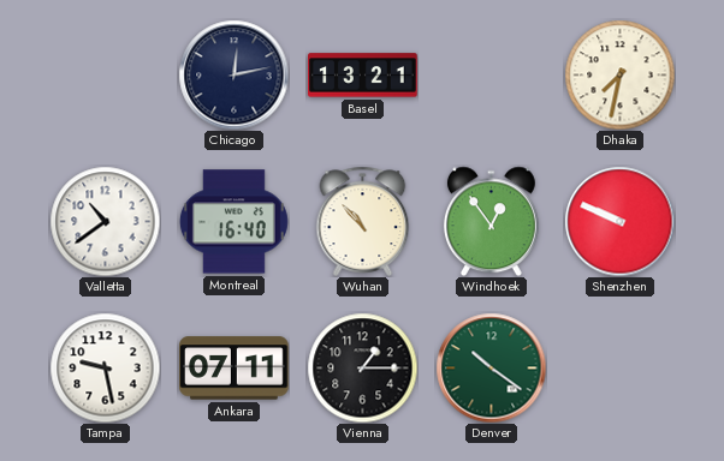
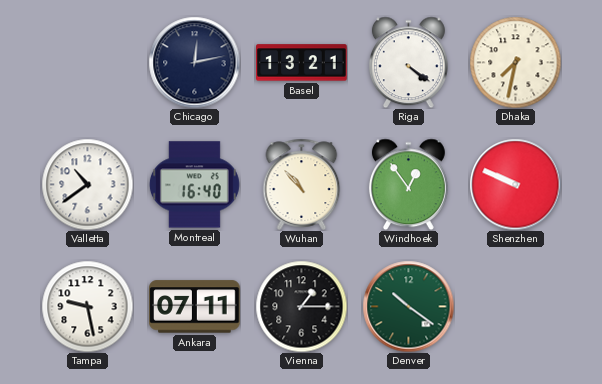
Riga: none -> 4:21
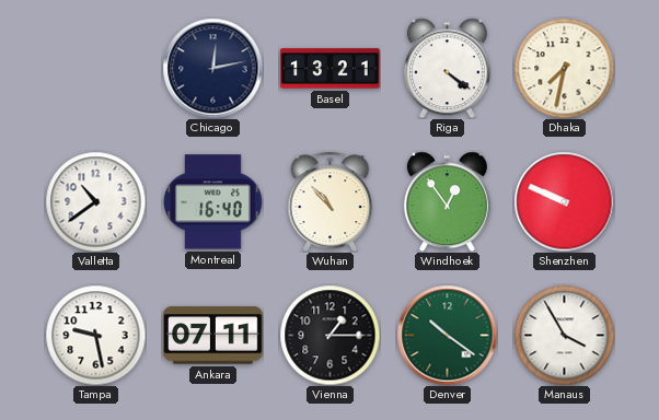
Manaus: none -> 3:55
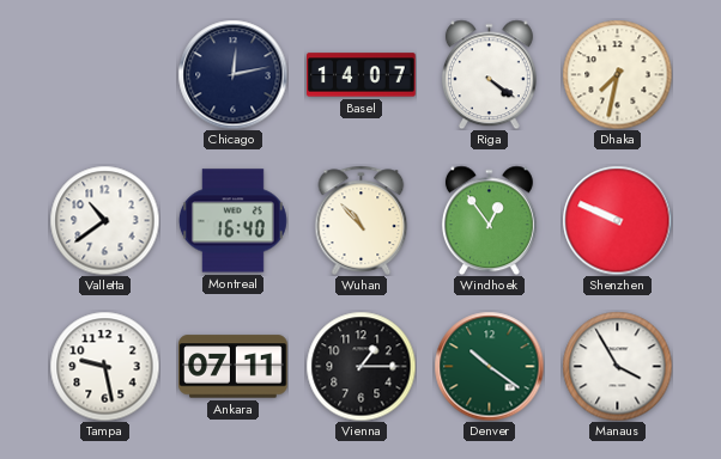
Basel: 13:21 -> 14:07
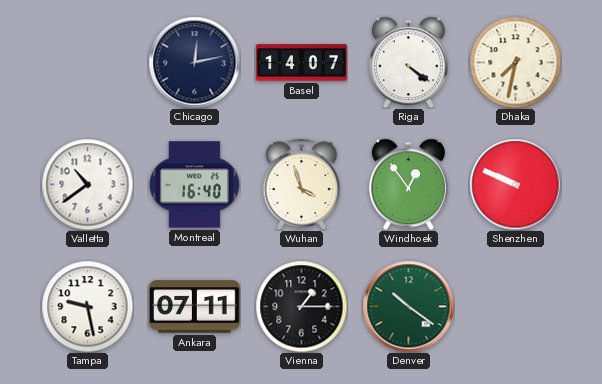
Wuhan: 10:53 -> 3:57
Manaus: 3:55 -> none
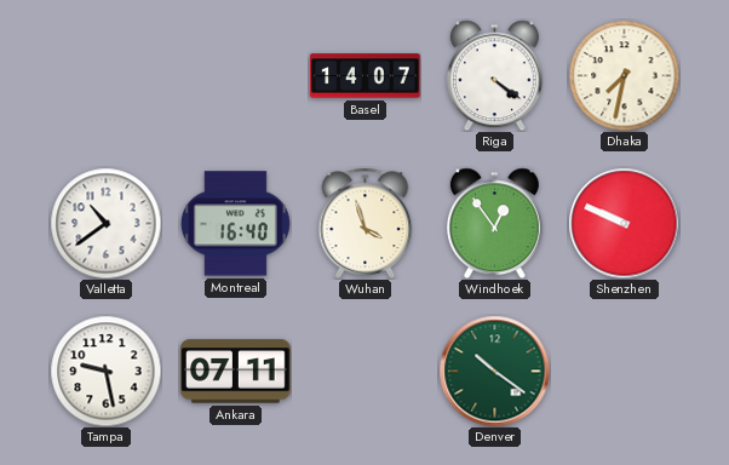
Chicago: 12:13 -> none
Vienna: 1:15 -> none
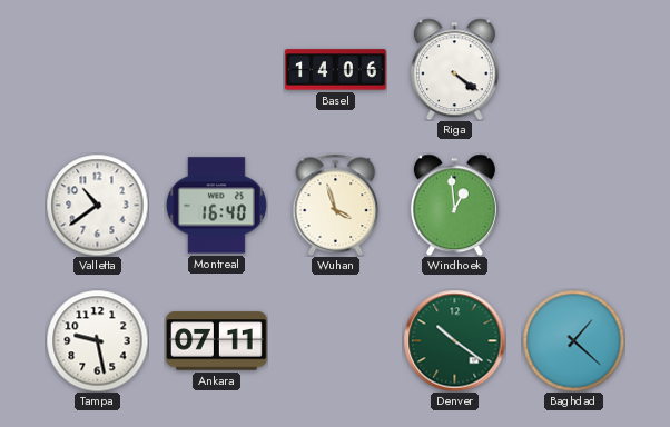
Basel: 14:07 -> 14:06
Dhaka: 7:32 -> none
Windhoek: 12:54 -> 12:59
Shenzhen: 9:49 -> none
Baghdad: none -> 1:22
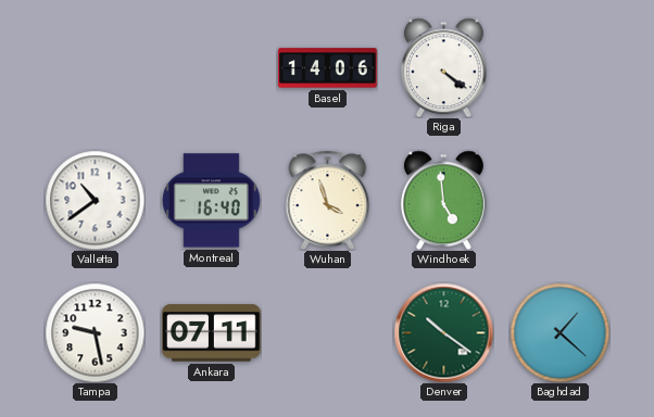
Windhoek: 12:59 -> 4:59
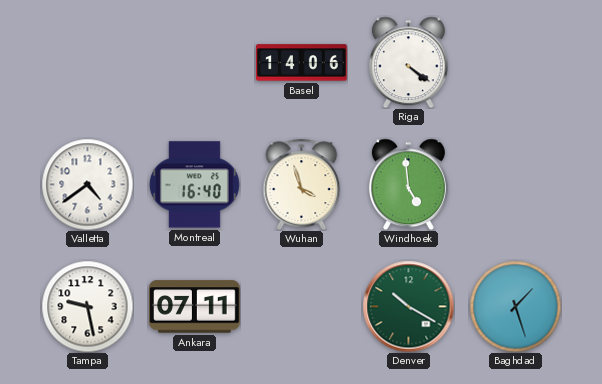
Valletta: 10:39 -> 4:39
Denver: 10:21 -> 10:20
Baghdad: 1:22 -> 1:27
